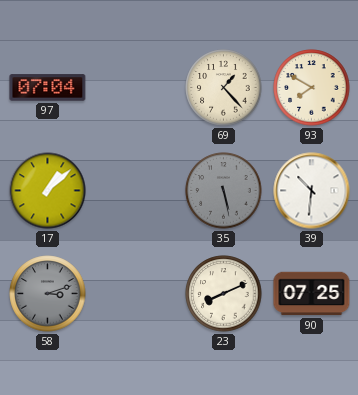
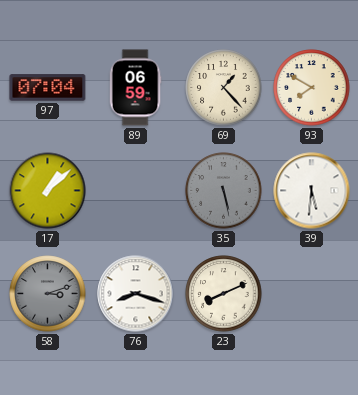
89: none -> 06:59
39: 10:31 -> 5:31
76: none -> 8:18
90: 07:25 -> none
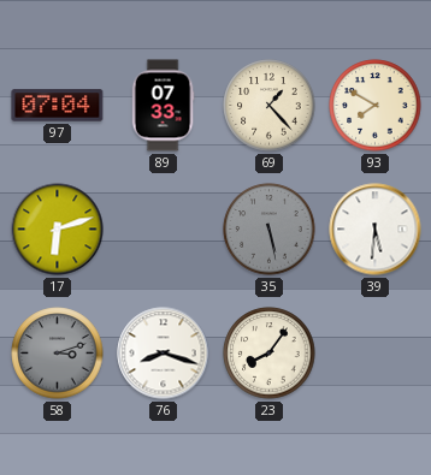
89: 06:59 -> 07:33
17: 1:08 -> 6:12
23: 8:11 -> 8:06
